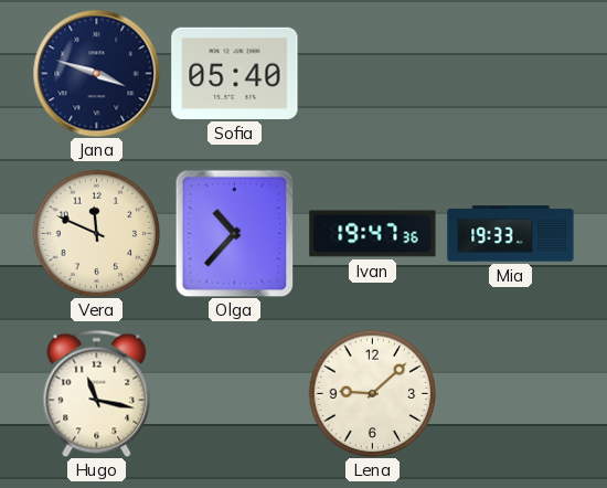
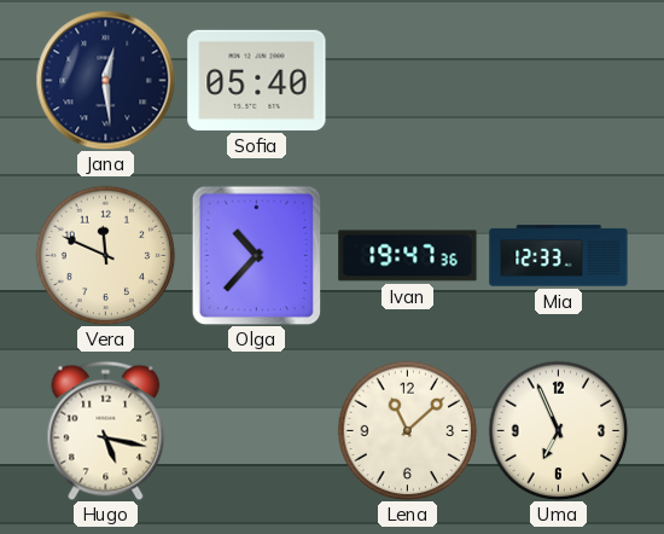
Jana: 3:48 -> 12:29
Mia: 19:33 -> 12:33
Hugo: 11:17 -> 5:17
Lena: 9:08 -> 11:08
Uma: none -> 6:56
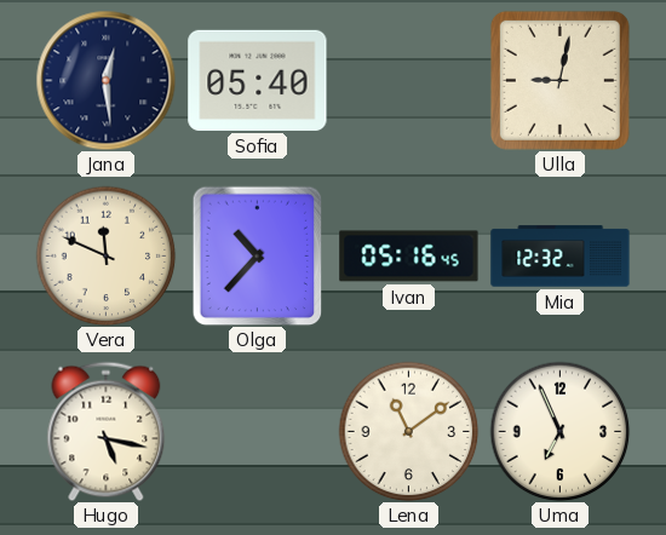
Ulla: none -> 9:02
Ivan: 19:47 -> 05:16
Mia: 12:33 -> 12:32
Lena: 11:08 -> 11:09
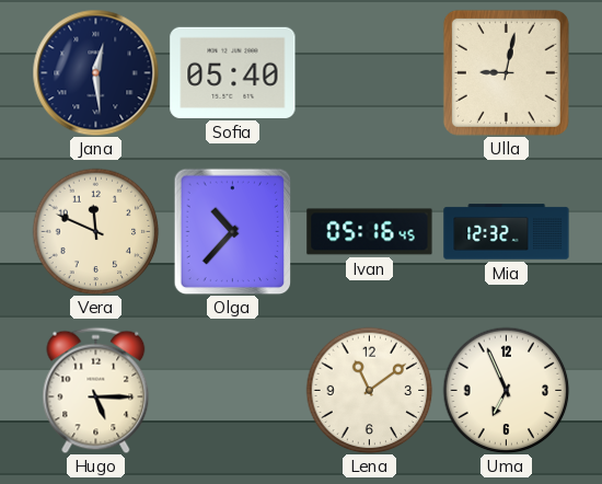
Hugo: 5:17 -> 5:15
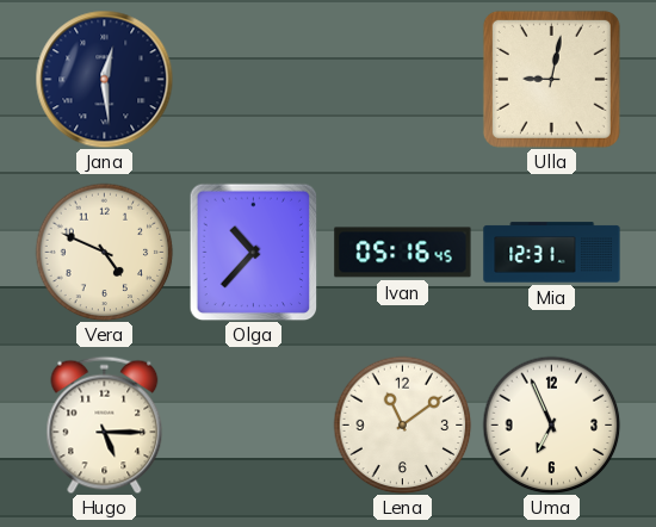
Sofia: 05:40 -> none
Vera: 11:49 -> 4:49
Mia: 12:32 -> 12:31
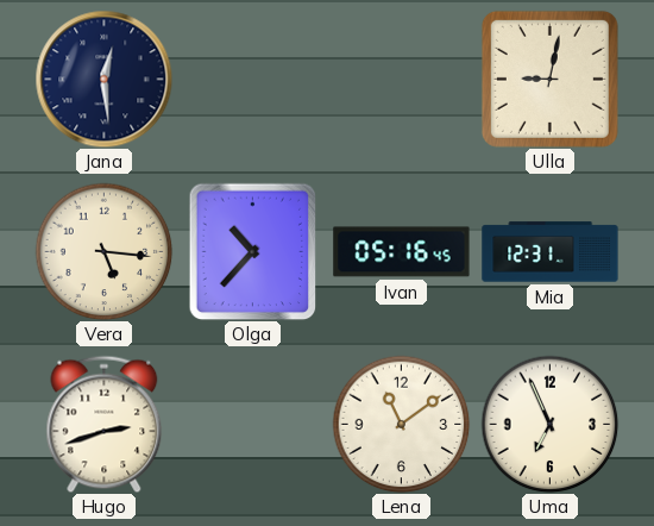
Vera: 4:49 -> 5:16
Hugo: 5:15 -> 2:42
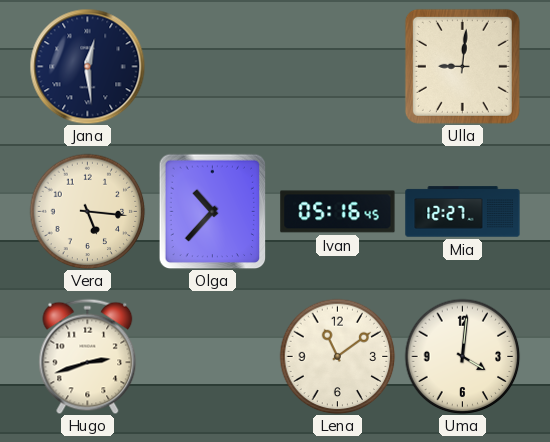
Ulla: 9:02 -> 9:01
Mia: 12:31 -> 12:27
Uma: 6:56 -> 4:01
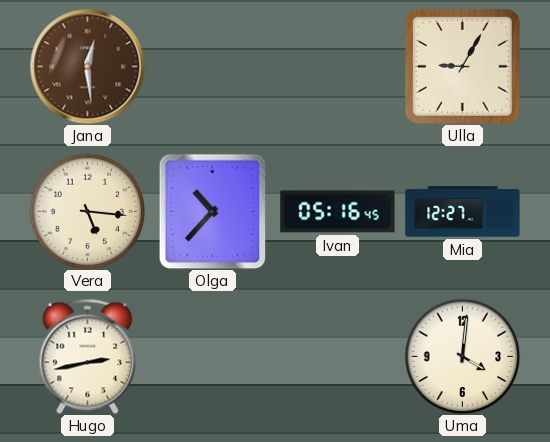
Jana dial: navy -> brown
Ulla: 9:01 -> 9:05
Hugo: 2:42 -> 2:43
Lena: 11:09 -> none
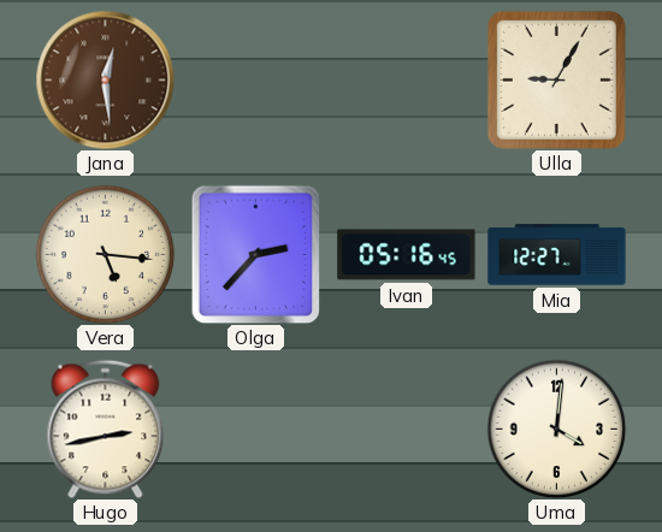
Olga: 10:37 -> 2:37
